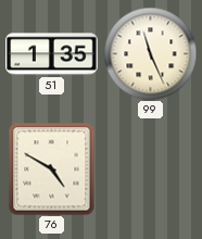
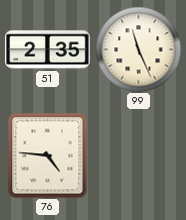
51: 1:35 -> 2:35
76: 4:50 -> 4:46
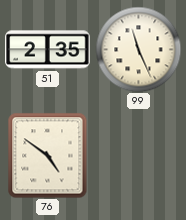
76: 4:46 -> 4:51
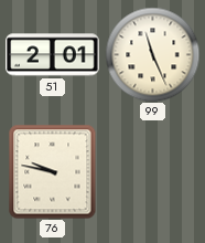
51: 2:35 -> 2:01
76: 4:51 -> 9:47
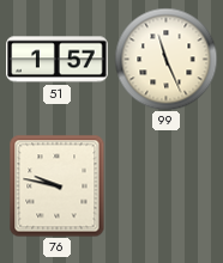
51: 2:01 -> 1:57
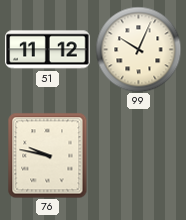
51: 1:57 -> 11:12
99: 11:26 -> 10:04
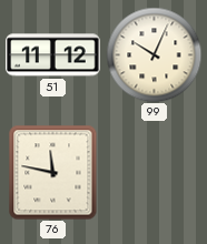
76: 9:47 -> 11:47
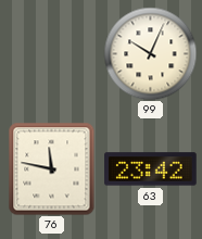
51: 11:12 -> none
63: none -> 23:42
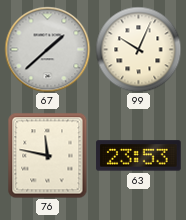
67: none -> 1:38
63: 23:42 -> 23:53
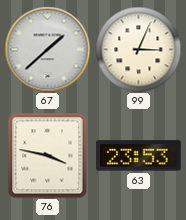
99: 10:04 -> 3:04
76: 11:47 -> 3:47
